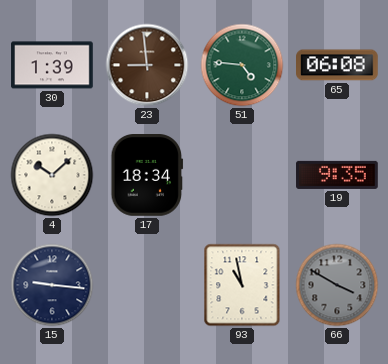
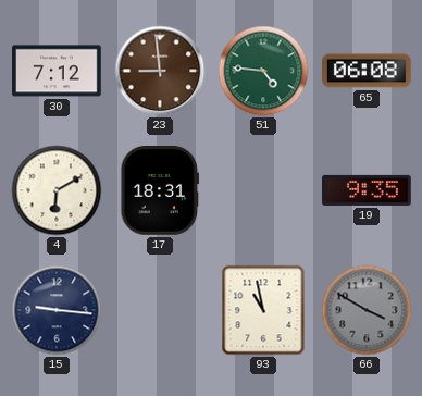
30: 1:39 -> 7:12
4: 10:08 -> 6:10
17: 18:34 -> 18:31
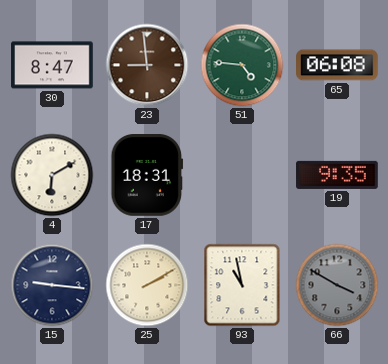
30: 7:12 -> 8:47
25: none -> 2:10
